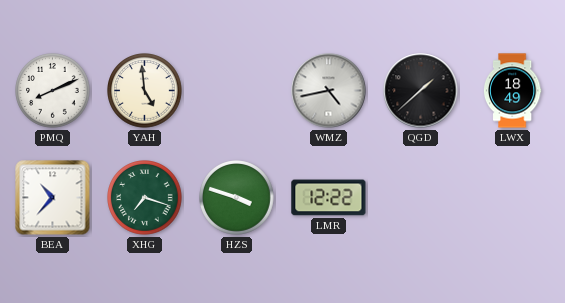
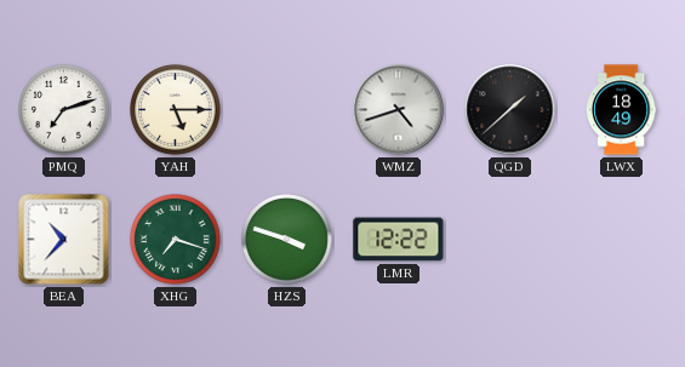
PMQ: 8:11 -> 7:12
YAH: 4:59 -> 5:15
WMZ: 4:43 -> 4:42
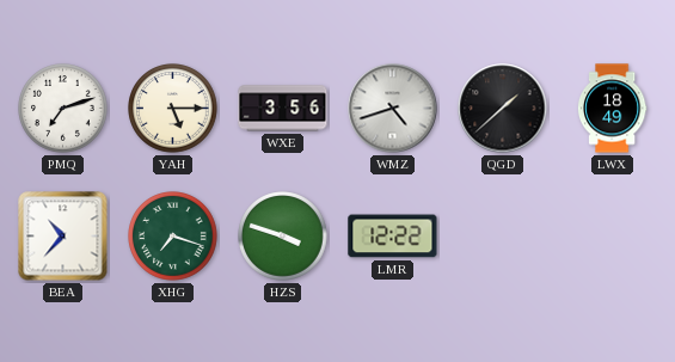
WXE: none -> 3:56
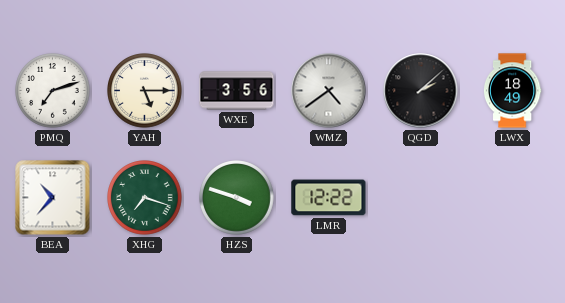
WMZ: 4:42 -> 4:39
QGD: 1:38 -> 2:08
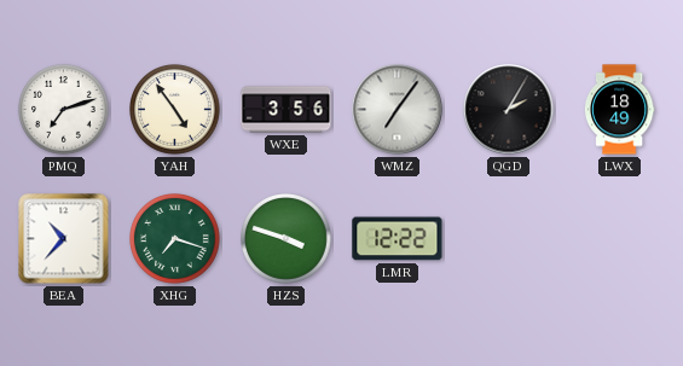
YAH: 5:15 -> 4:54
WMZ: 4:39 -> 7:06
QGD: 2:08 -> 2:05
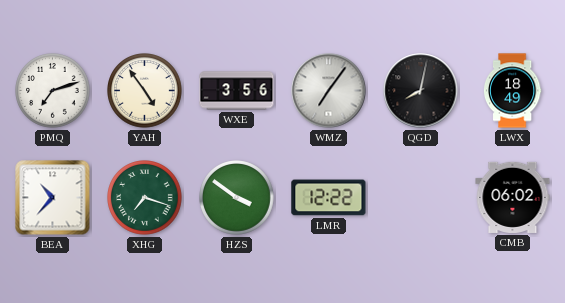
QGD: 2:05 -> 8:02
HZS: 3:48 -> 3:51
CMB: none -> 06:02
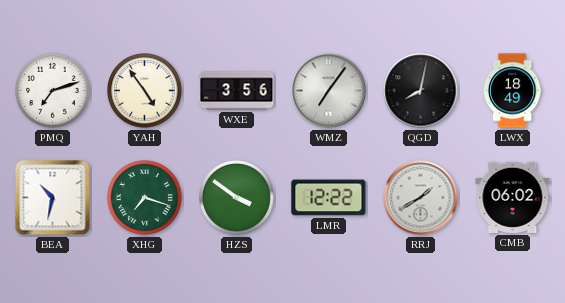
BEA: 10:37 -> 10:32
RRJ: none -> 1:40
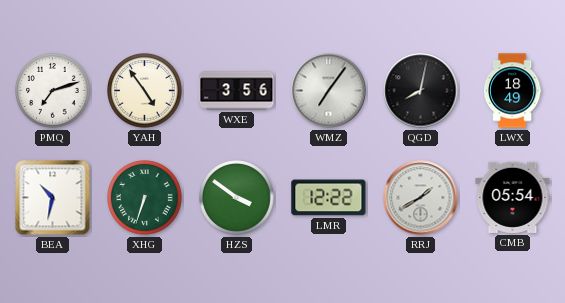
XHG: 7:18 -> 6:33
CMB: 06:02 -> 05:54
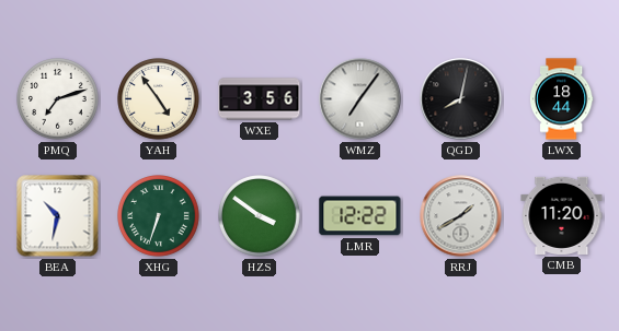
LWX: 18:49 -> 18:44
CMB: 05:54 -> 11:20
